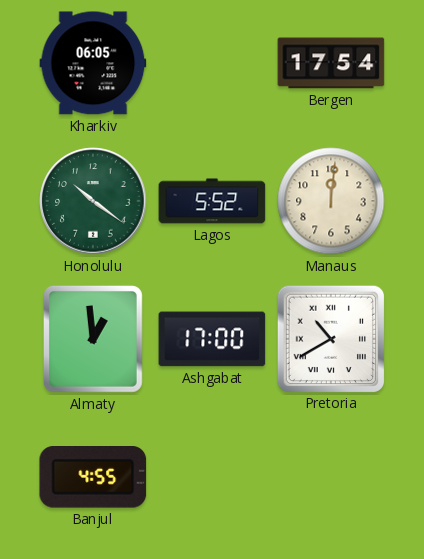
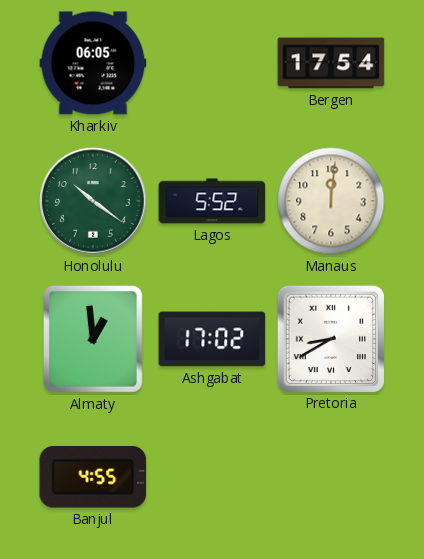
Ashgabat: 17:00 -> 17:02
Pretoria: 10:40 -> 8:40
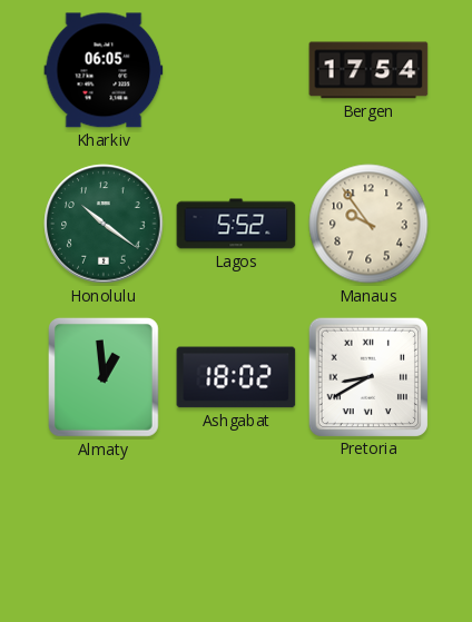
Manaus: 12:01 -> 9:54
Ashgabat: 17:02 -> 18:02
Banjul: 4:55 -> none
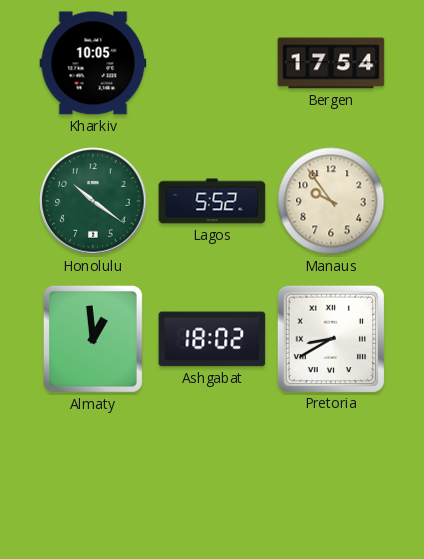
Kharkiv: 06:05 -> 10:05
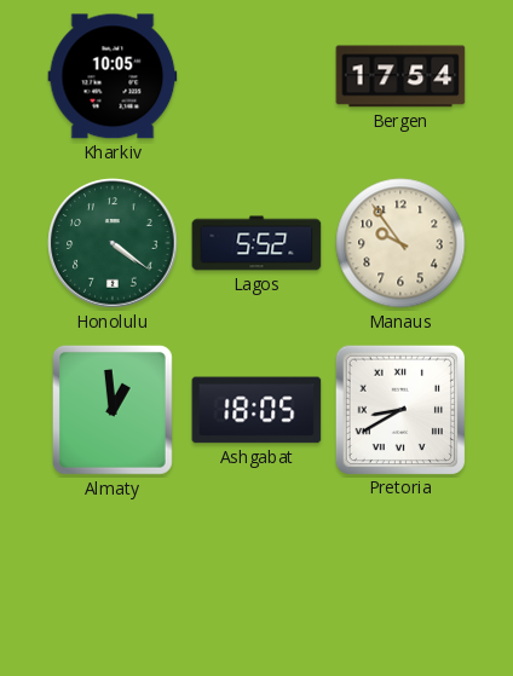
Honolulu: 10:21 -> 4:21
Ashgabat: 18:02 -> 18:05
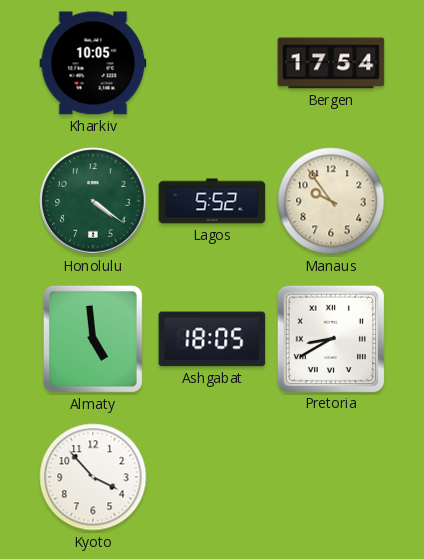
Almaty: 12:59 -> 4:59
Kyoto: none -> 3:53
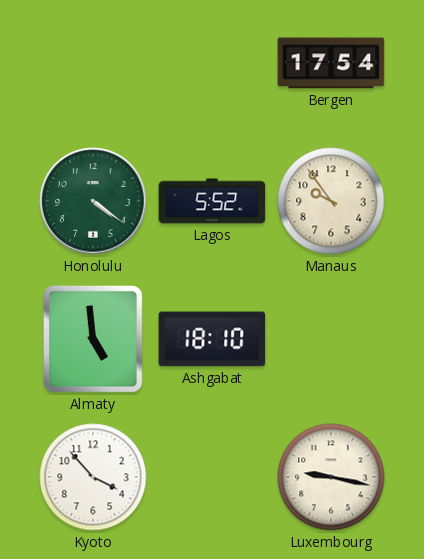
Kharkiv: 10:05 -> none
Ashgabat: 18:05 -> 18:10
Pretoria: 8:40 -> none
Luxembourg: none -> 9:17
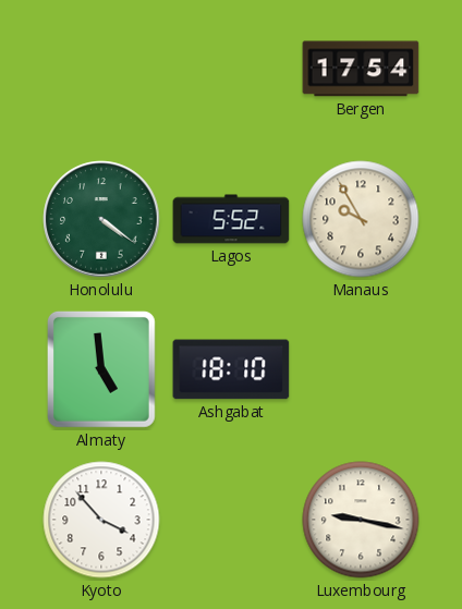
Manaus: 9:54 -> 9:55
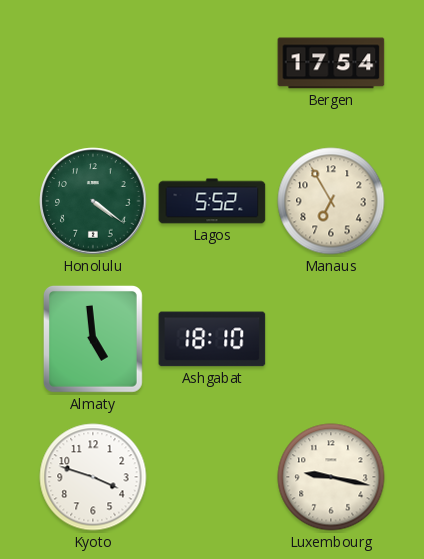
Manaus: 9:55 -> 6:55
Kyoto: 3:53 -> 3:48
